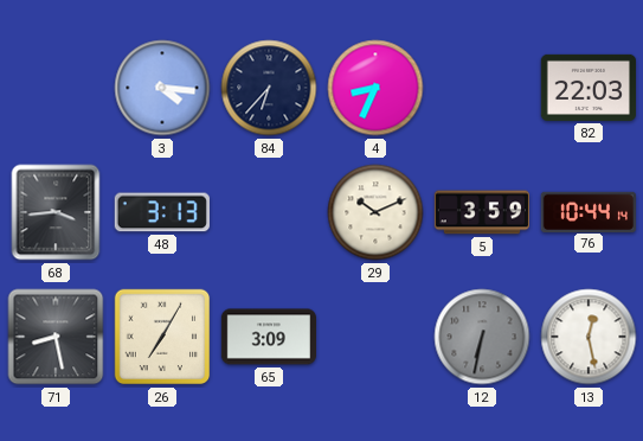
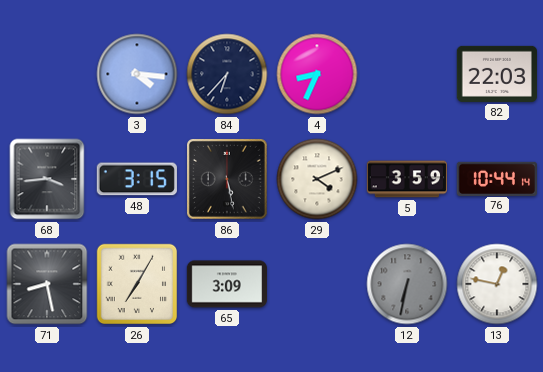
48: 3:13 -> 3:15
86: none -> 5:28
29: 10:11 -> 4:11
13: 12:28 -> 12:47
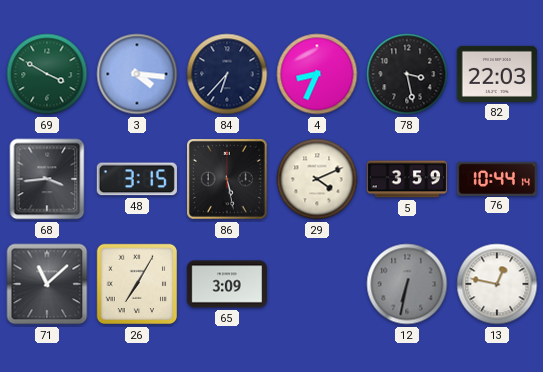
69: none -> 3:50
78: none -> 3:28
71: 8:28 -> 11:08
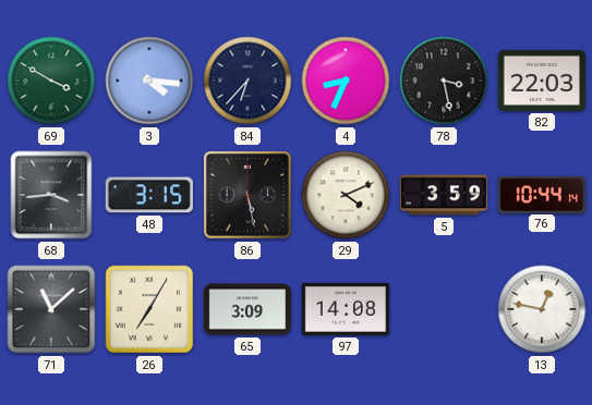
97: none -> 14:08
12: 6:32 -> none
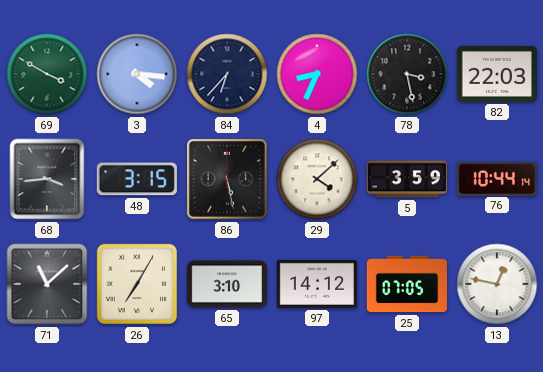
29: 4:11 -> 4:08
65: 3:09 -> 3:10
97: 14:08 -> 14:12
25: none -> 07:05
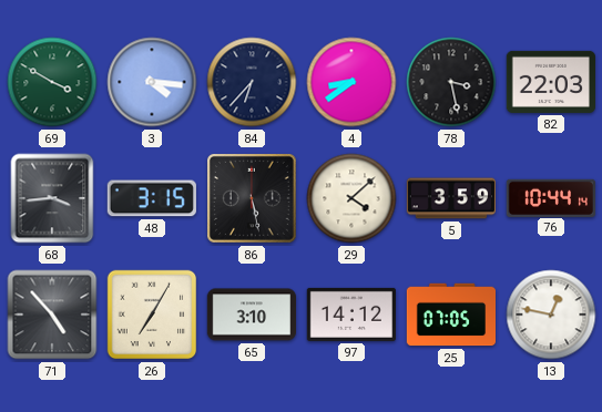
4: 8:34 -> 8:39
71: 11:08 -> 4:53
